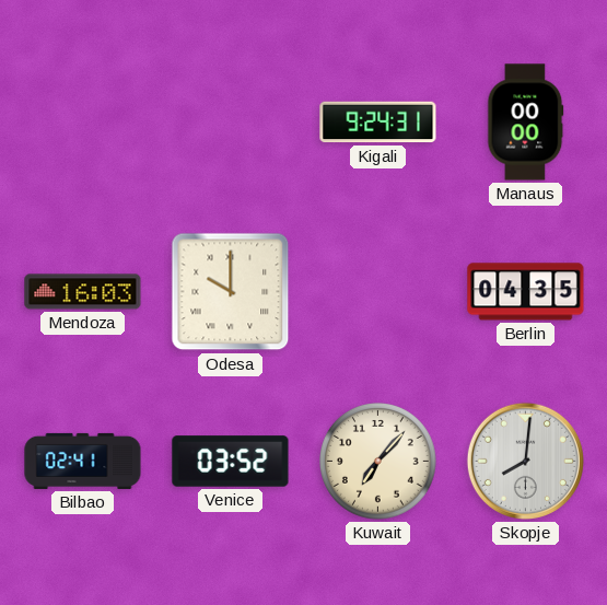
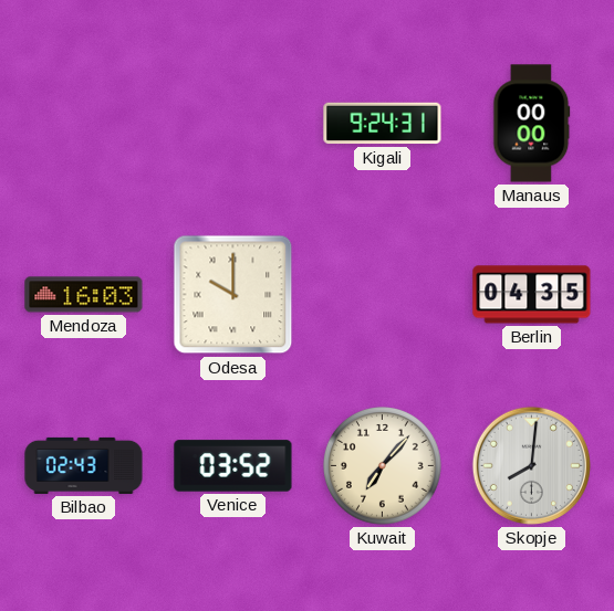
Bilbao: 02:41 -> 02:43
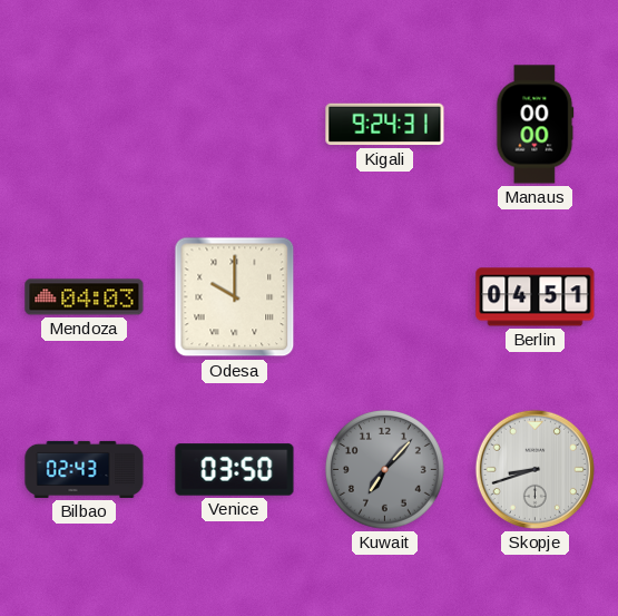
Mendoza: 16:03 -> 04:03
Berlin: 04:35 -> 04:51
Venice: 03:52 -> 03:50
Kuwait dial: cream -> grey
Skopje: 8:01 -> 8:42
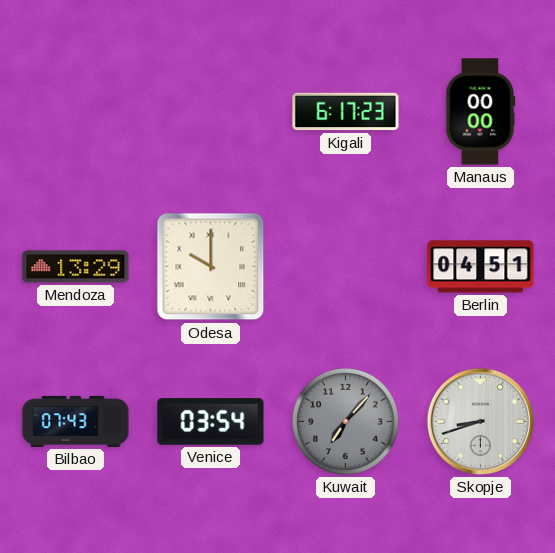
Kigali: 9:24 -> 6:17
Mendoza: 04:03 -> 13:29
Bilbao: 02:43 -> 07:43
Venice: 03:50 -> 03:54
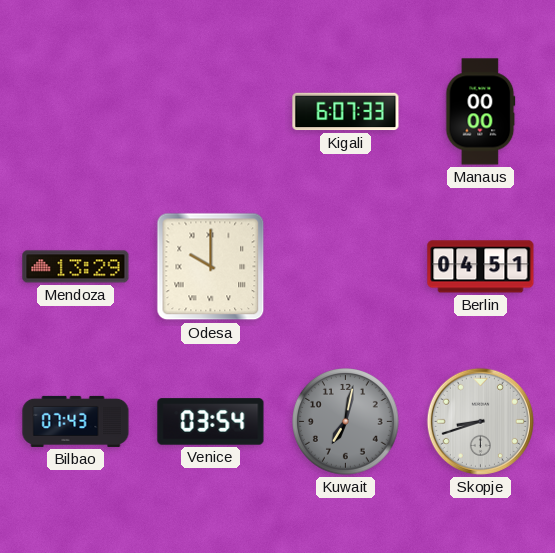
Kigali: 6:17 -> 6:07
Kuwait: 7:07 -> 7:02
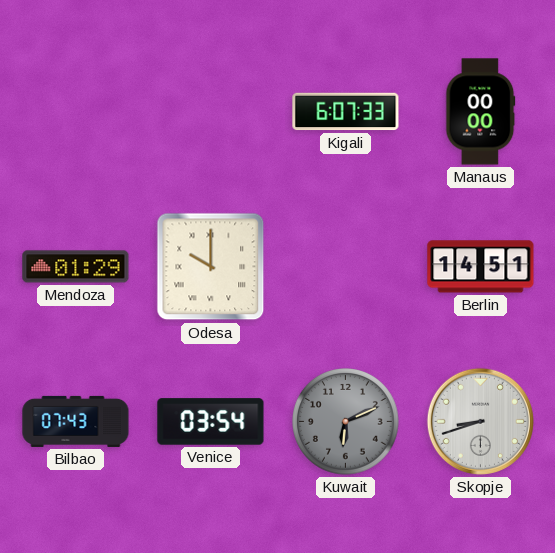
Mendoza: 13:29 -> 01:29
Berlin: 04:51 -> 14:51
Kuwait: 7:02 -> 6:11
